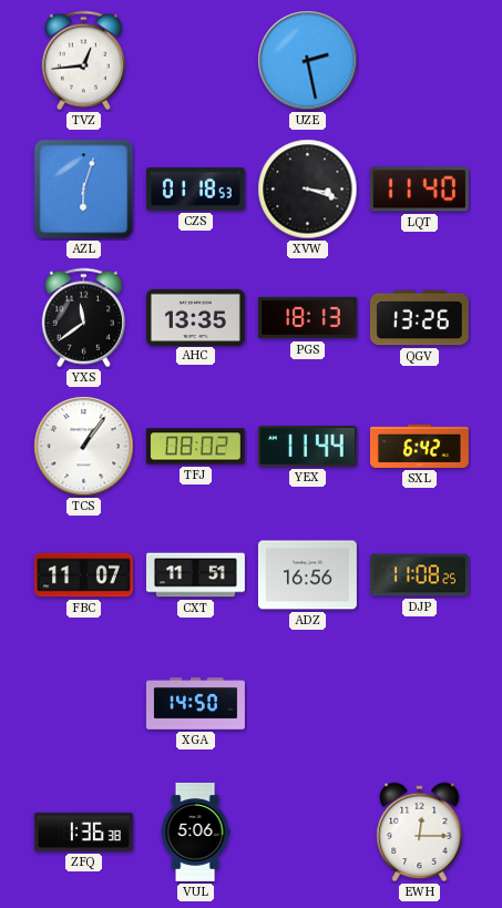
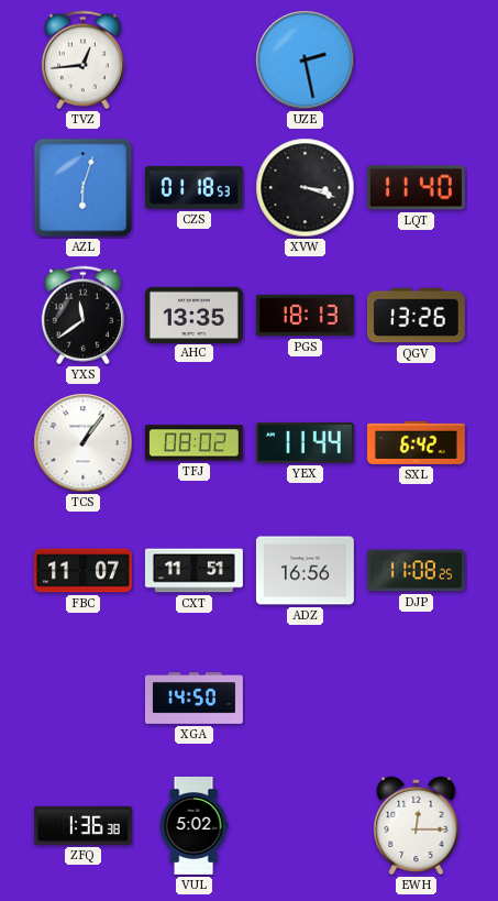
VUL: 5:06 -> 5:02
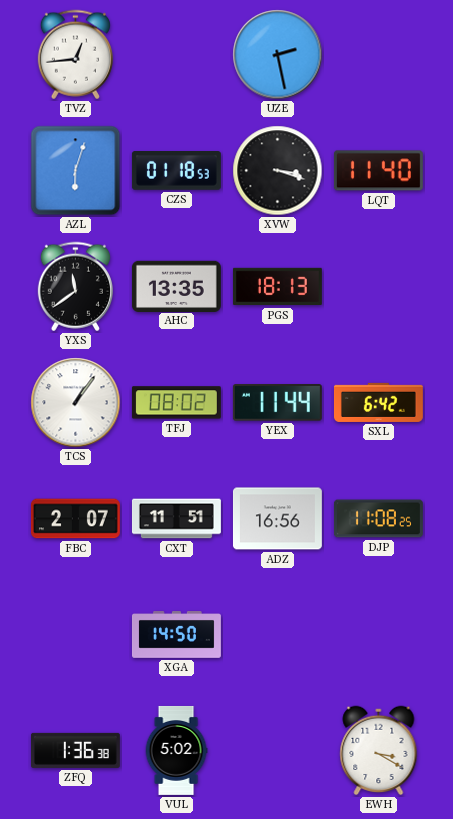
QGV: 13:26 -> none
FBC: 11:07 -> 2:07
EWH: 12:15 -> 3:20
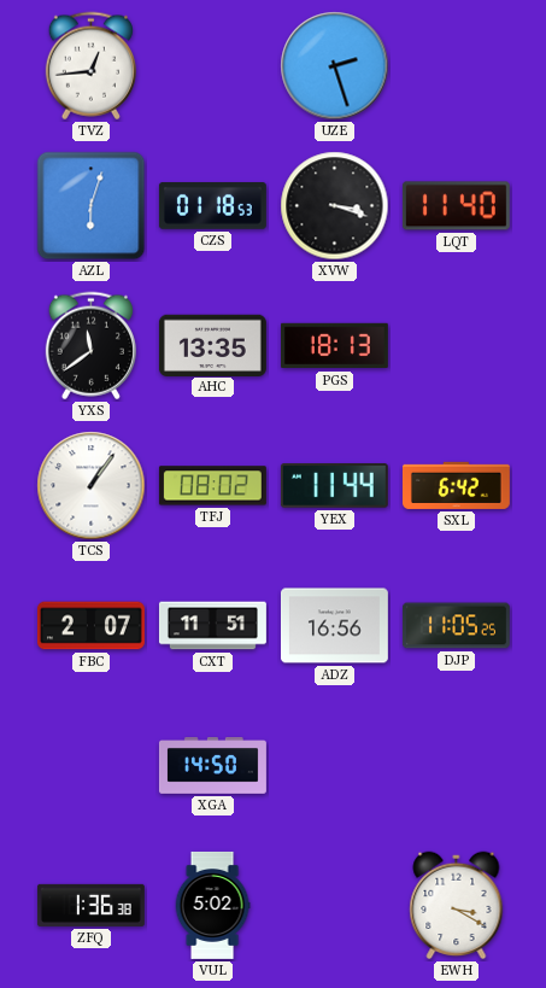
UZE: 2:28 -> 2:27
DJP: 11:08 -> 11:05
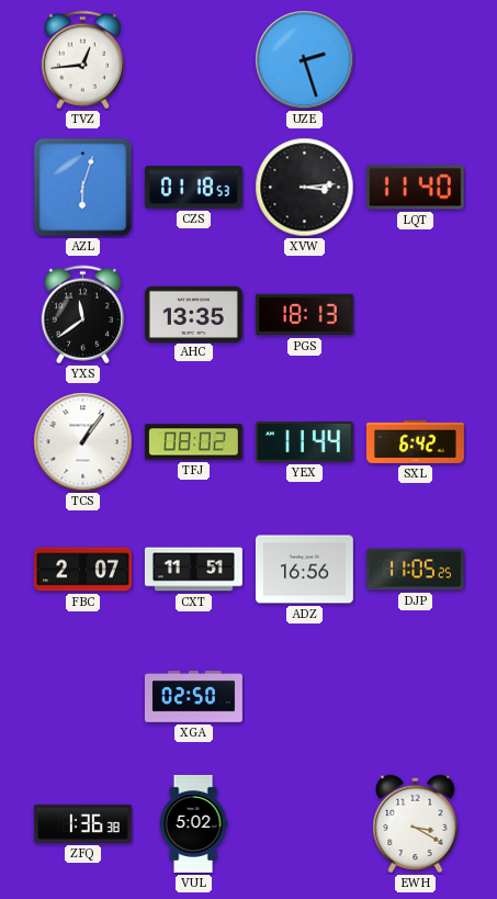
XVW: 3:18 -> 3:14
XGA: 14:50 -> 02:50
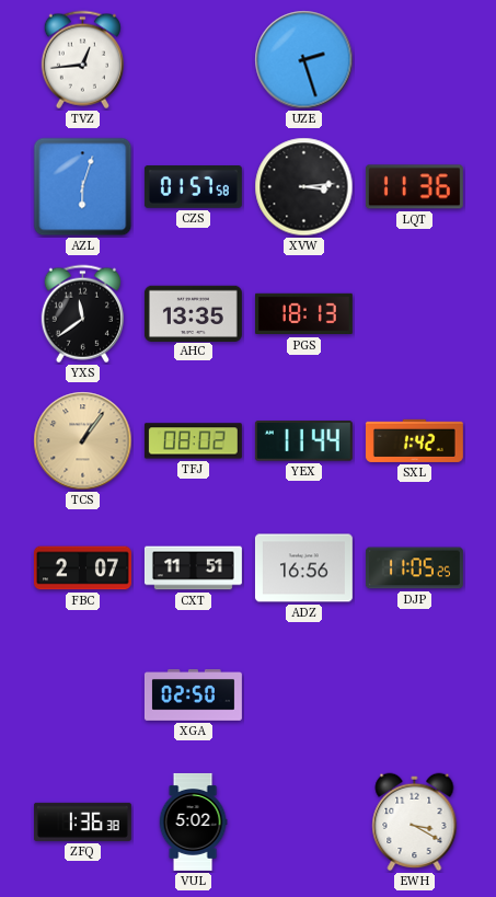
CZS: 01:18 -> 01:57
LQT: 11:40 -> 11:36
TCS dial: white -> champagne
SXL: 6:42 -> 1:42
